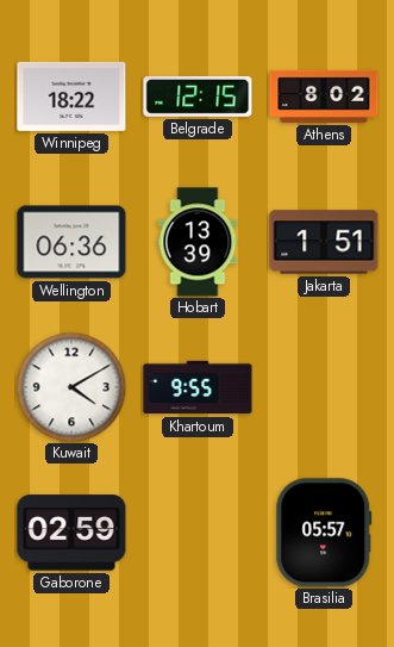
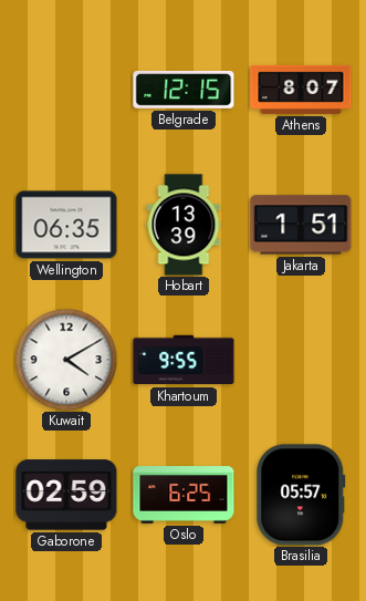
Winnipeg: 18:22 -> none
Athens: 8:02 -> 8:07
Wellington: 06:36 -> 06:35
Oslo: none -> 6:25
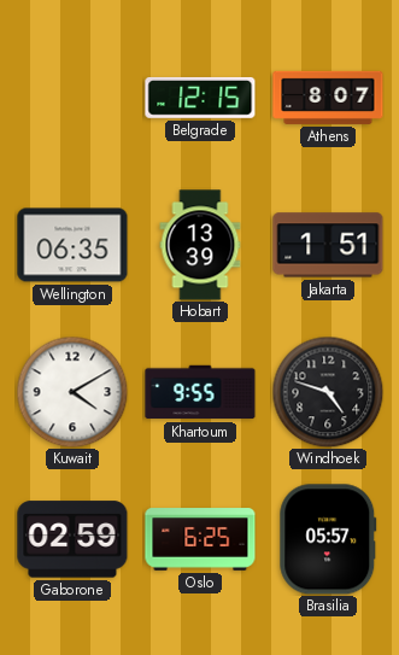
Windhoek: none -> 4:48
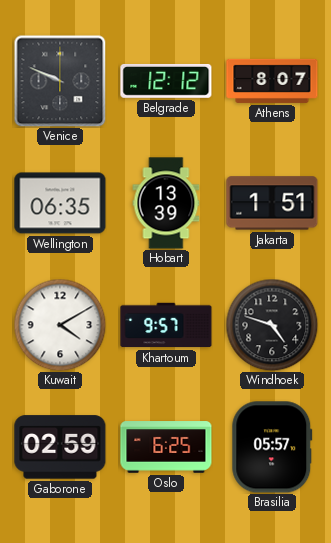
Venice: none -> 9:49
Belgrade: 12:15 -> 12:12
Khartoum: 9:55 -> 9:57
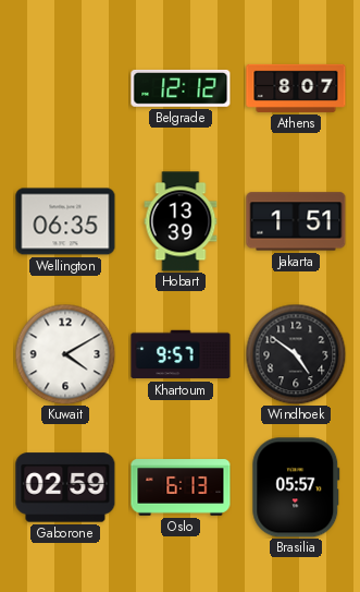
Venice: 9:49 -> none
Windhoek: 4:48 -> 4:51
Oslo: 6:25 -> 6:13
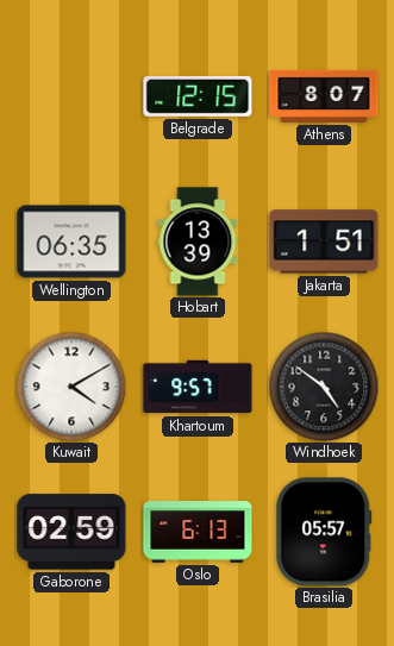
Belgrade: 12:12 -> 12:15
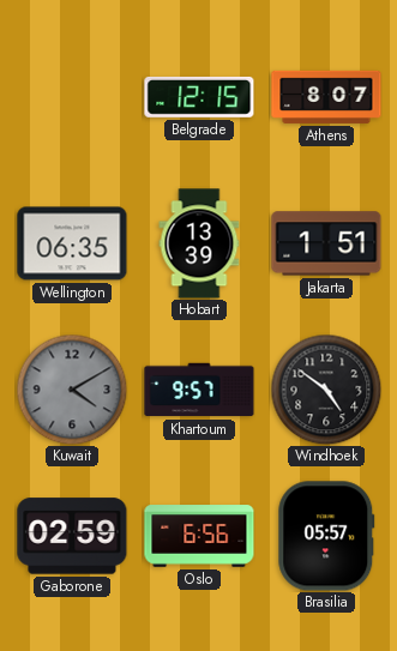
Kuwait dial: white -> grey
Oslo: 6:13 -> 6:56
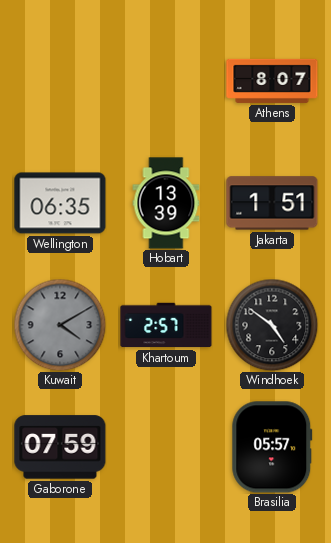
Belgrade: 12:15 -> none
Khartoum: 9:57 -> 2:57
Gaborone: 02:59 -> 07:59
Oslo: 6:56 -> none
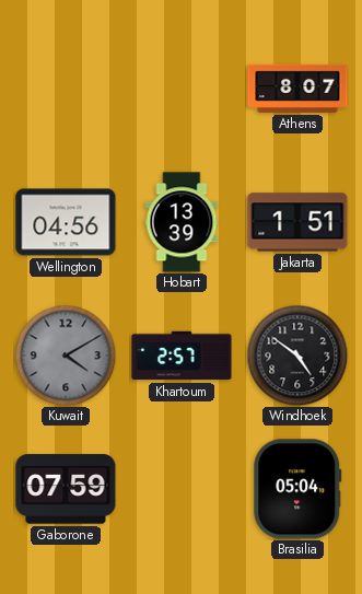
Wellington: 06:35 -> 04:56
Brasilia: 05:57 -> 05:04
